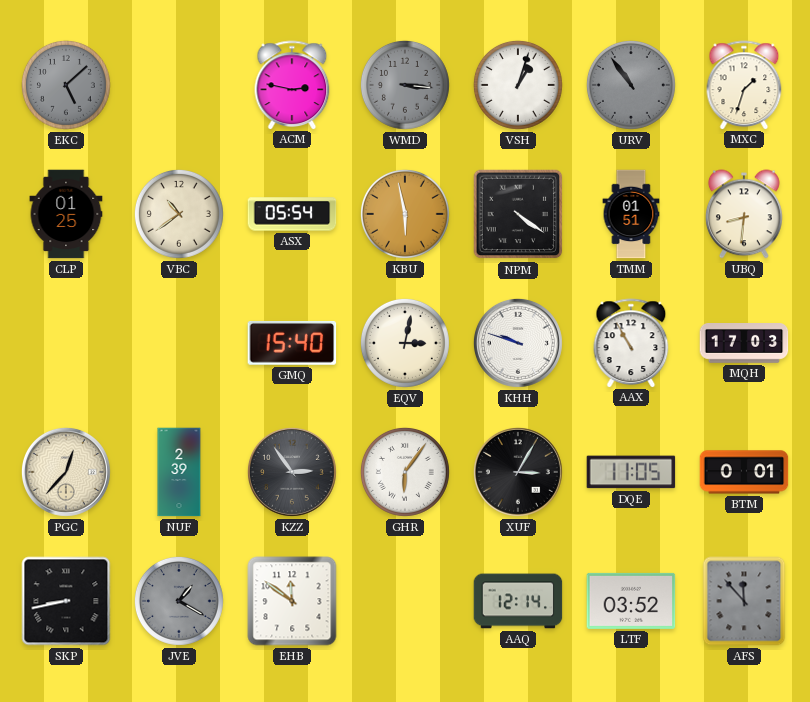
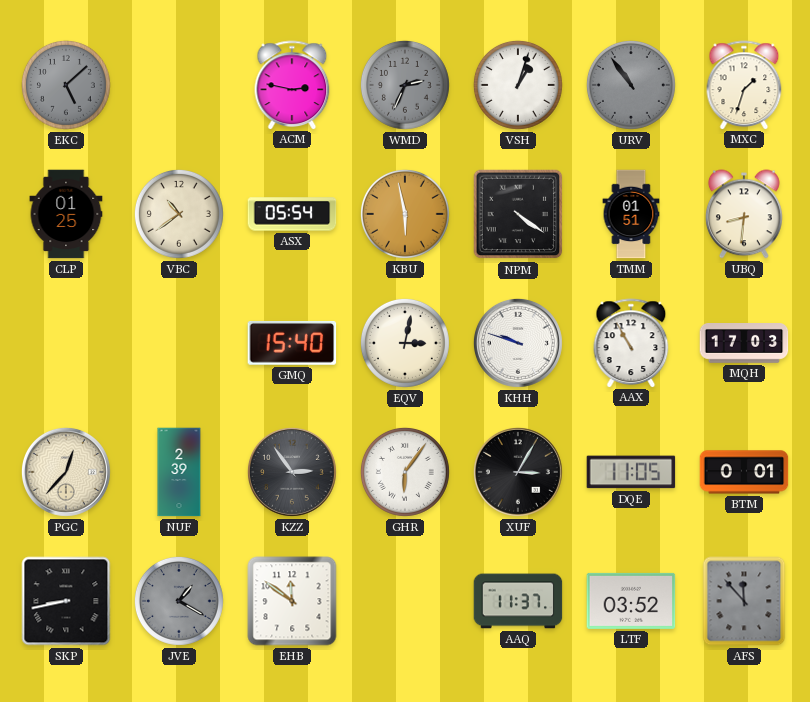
WMD: 3:16 -> 2:34
AAQ: 12:14 -> 11:37
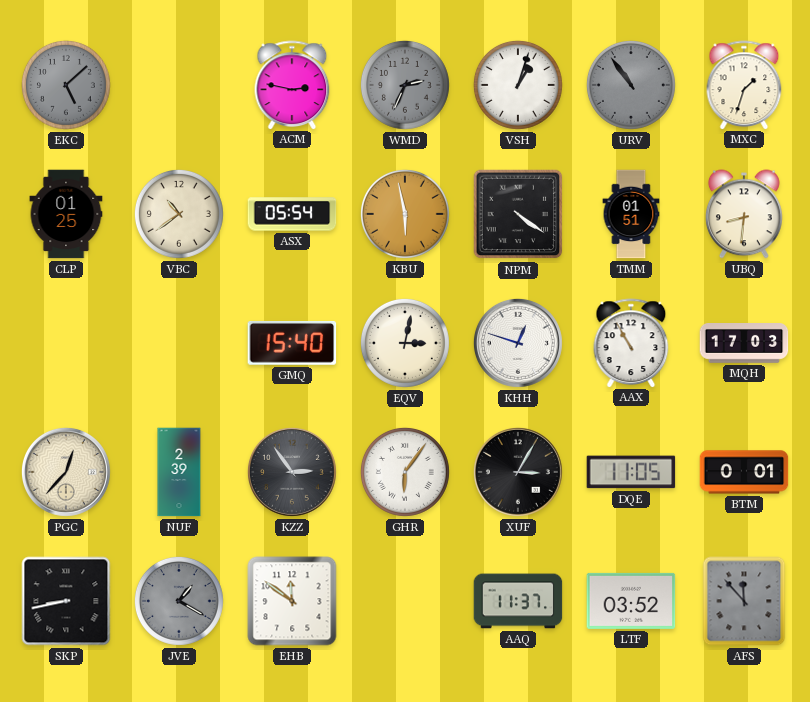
KHH: 9:48 -> 12:48
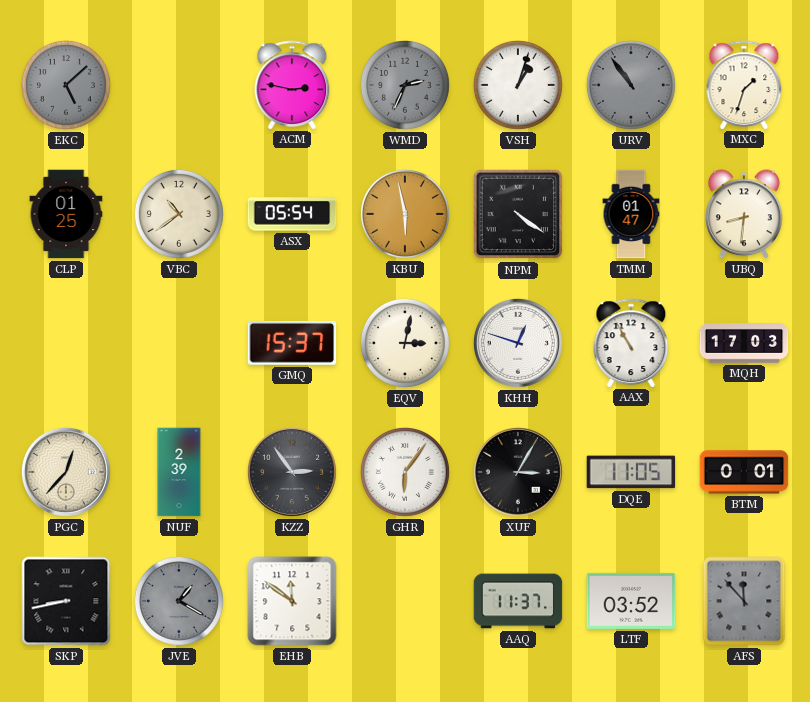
TMM: 01:51 -> 01:47
GMQ: 15:40 -> 15:37
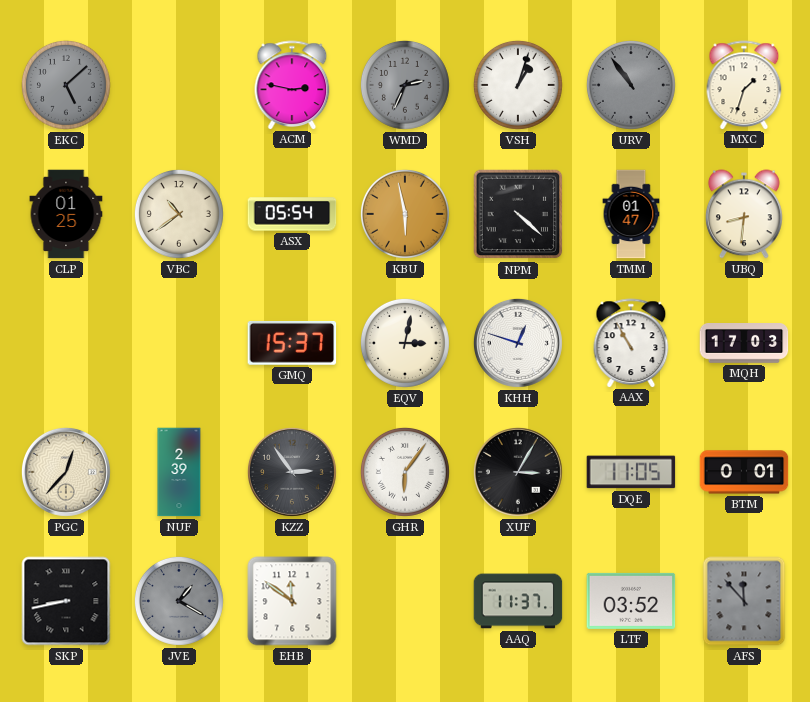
NPM: 4:21 -> 4:22
